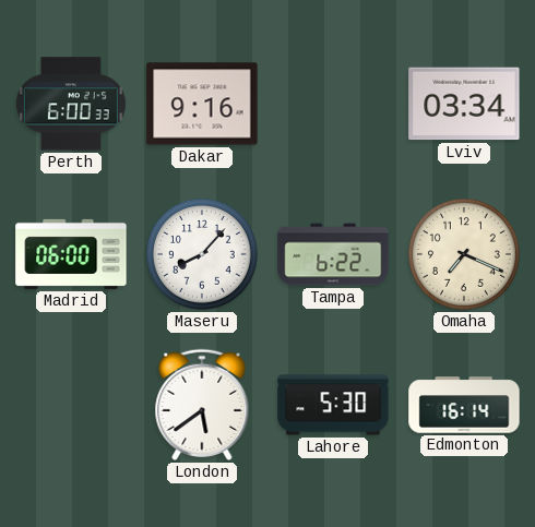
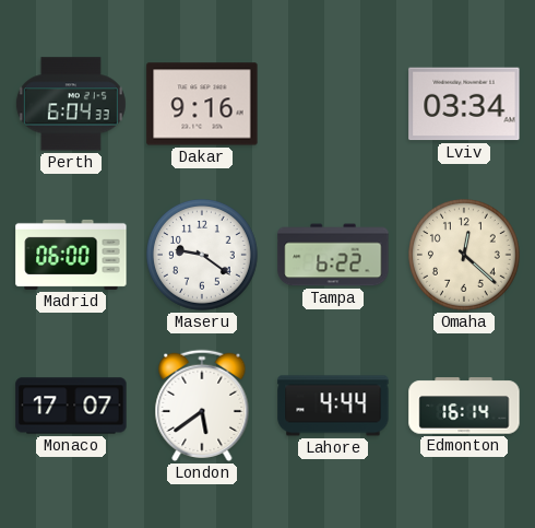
Perth: 6:00 -> 6:04
Maseru: 8:07 -> 9:21
Omaha: 7:19 -> 12:22
Monaco: none -> 17:07
Lahore: 5:30 -> 4:44
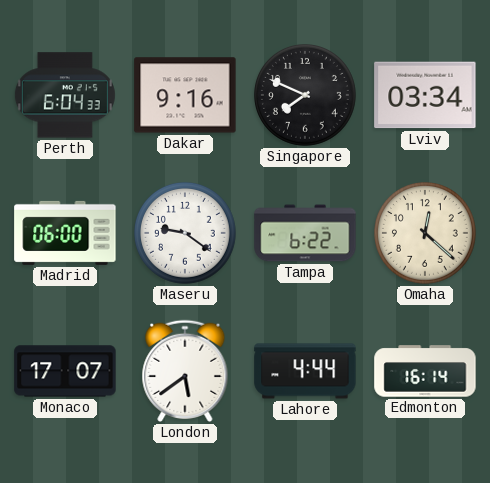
Singapore: none -> 7:49
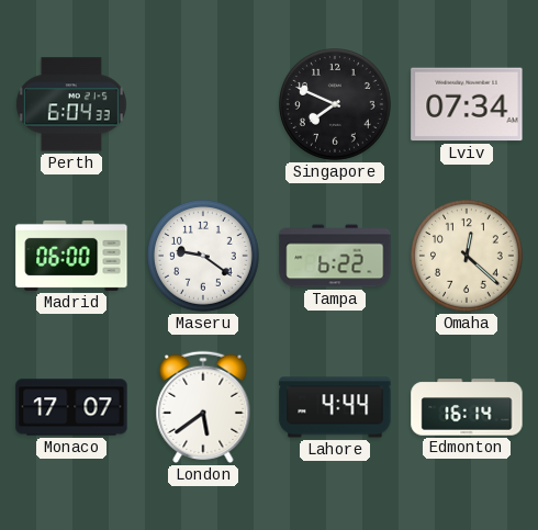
Dakar: 9:16 -> none
Lviv: 03:34 -> 07:34
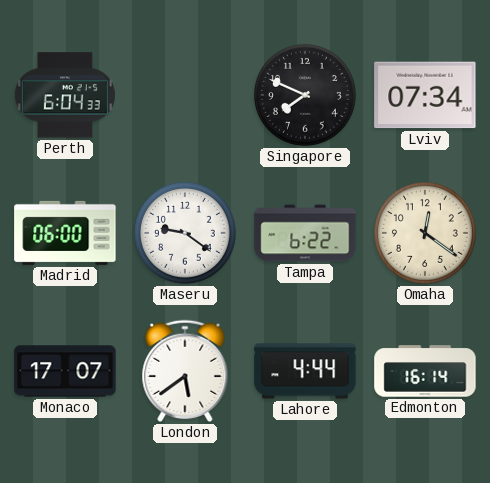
Omaha: 12:22 -> 12:21
